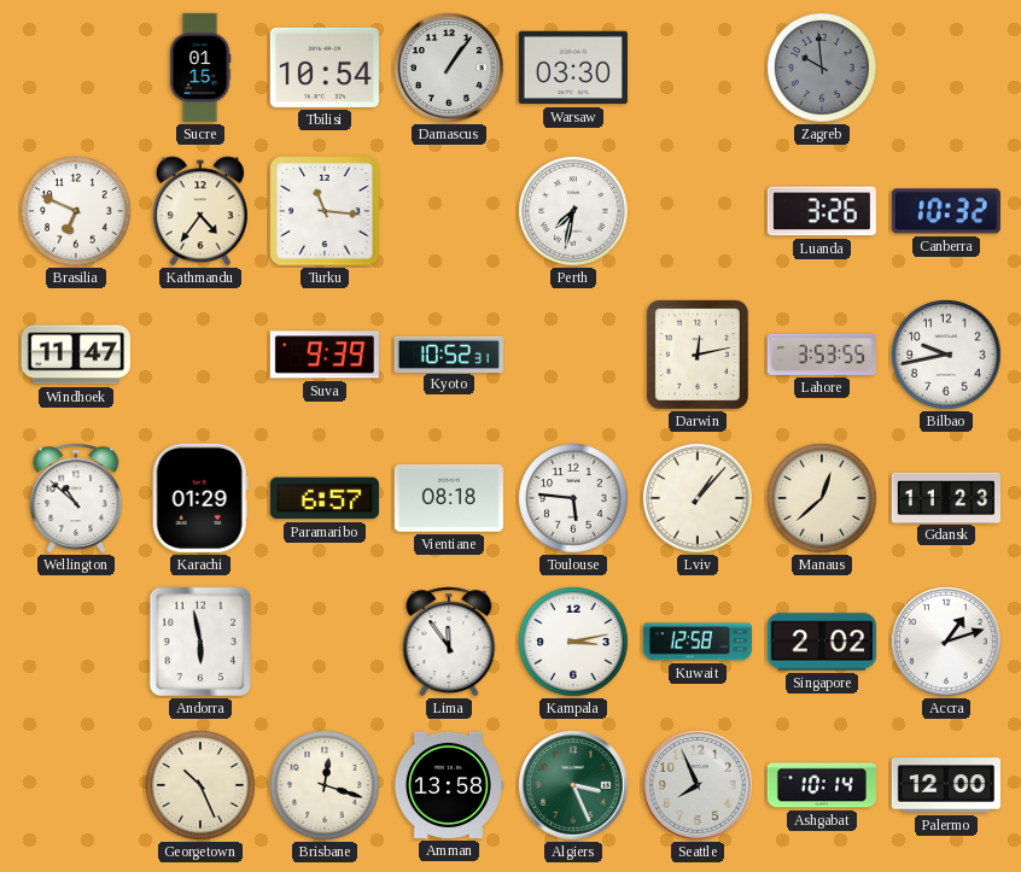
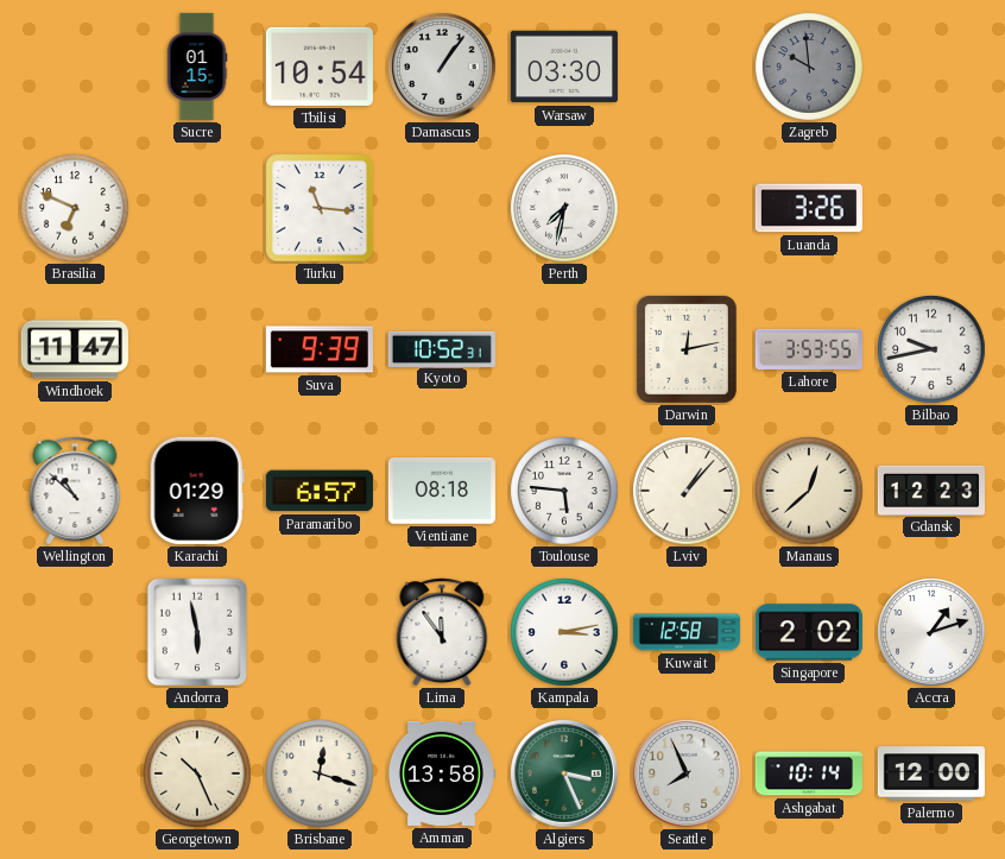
Kathmandu: 4:36 -> none
Canberra: 10:32 -> none
Gdansk: 11:23 -> 12:23
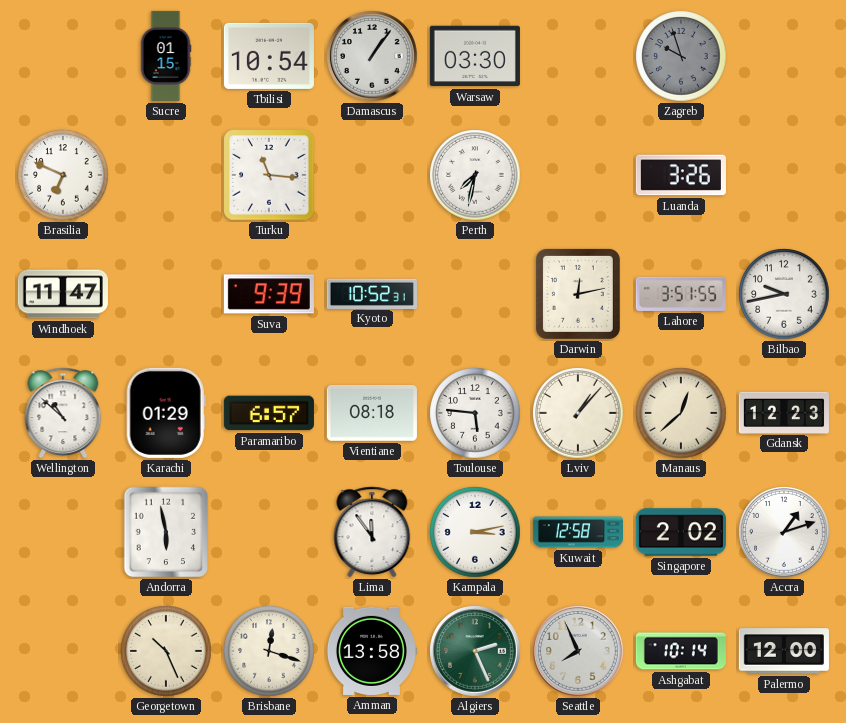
Zagreb: 9:59 -> 9:57
Lahore: 3:53 -> 3:51
Algiers: 3:26 -> 2:26
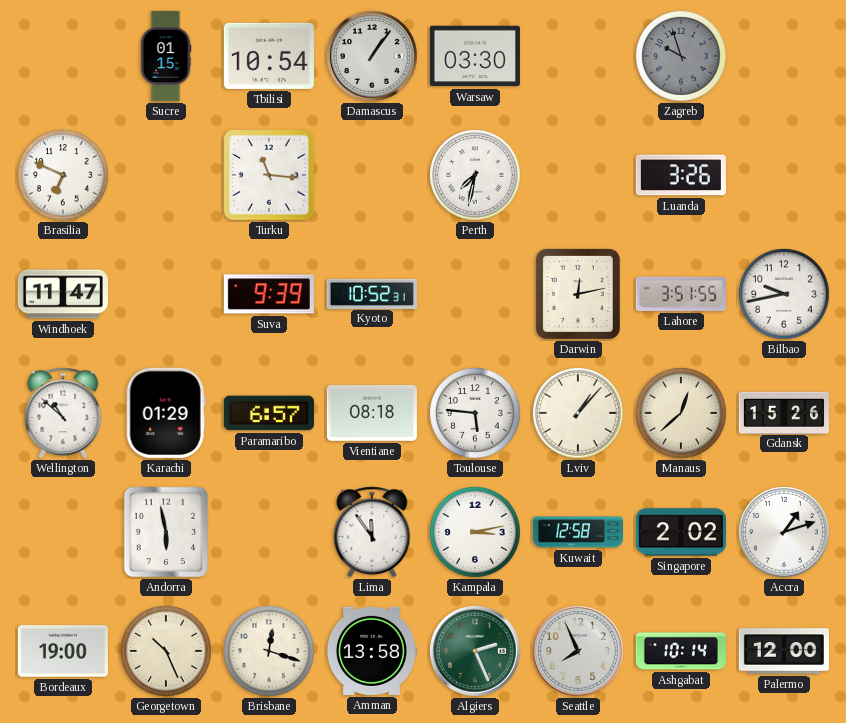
Gdansk: 12:23 -> 15:26
Bordeaux: none -> 19:00
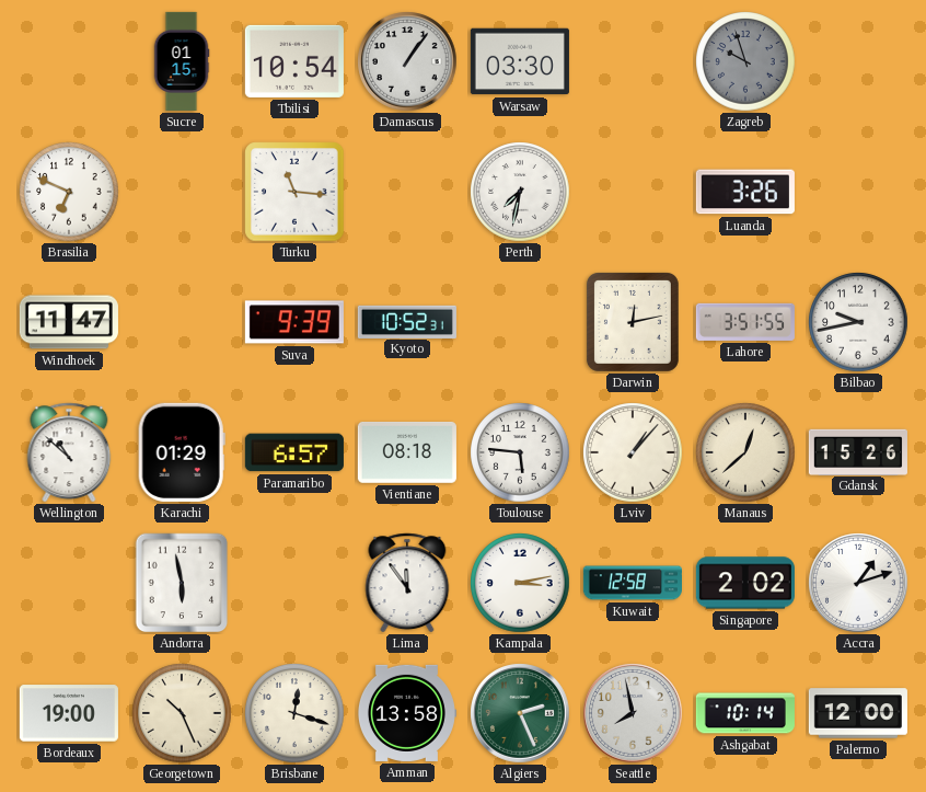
Seattle: 7:56 -> 7:58
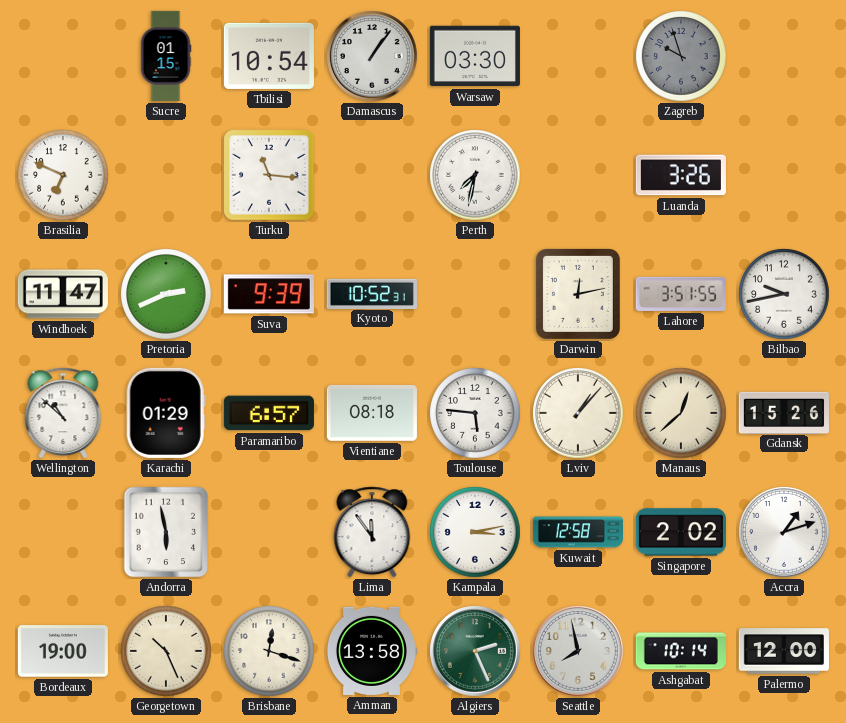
Pretoria: none -> 2:41
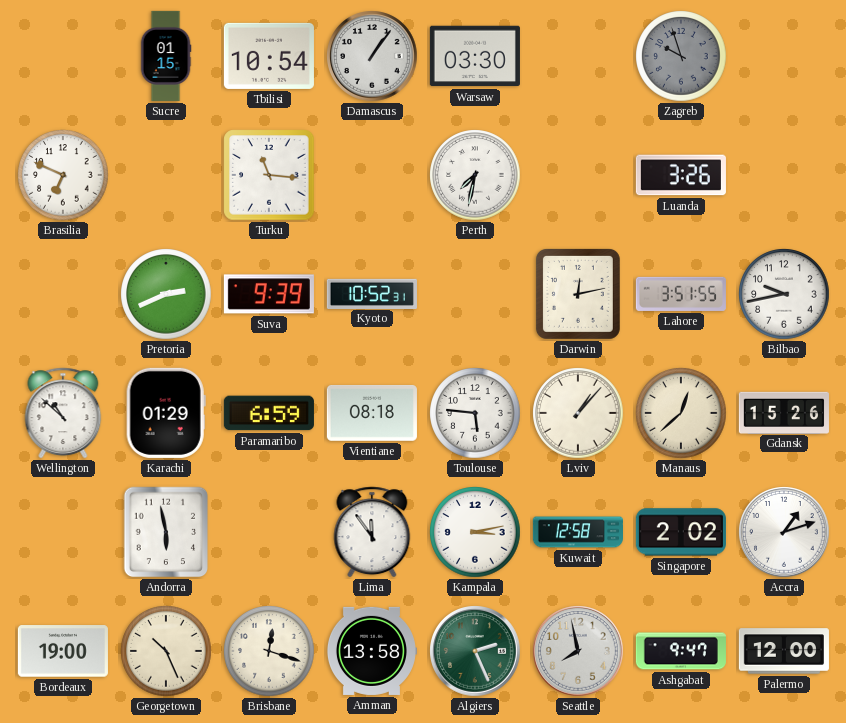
Windhoek: 11:47 -> none
Paramaribo: 6:57 -> 6:59
Ashgabat: 10:14 -> 9:47
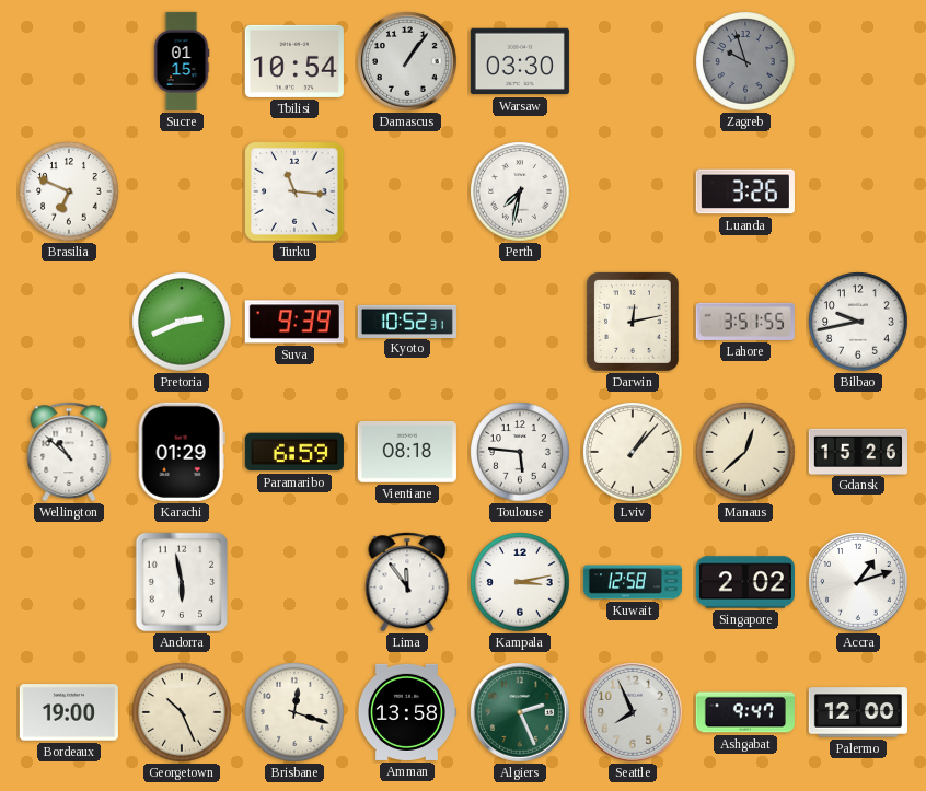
Seattle: 7:58 -> 7:56
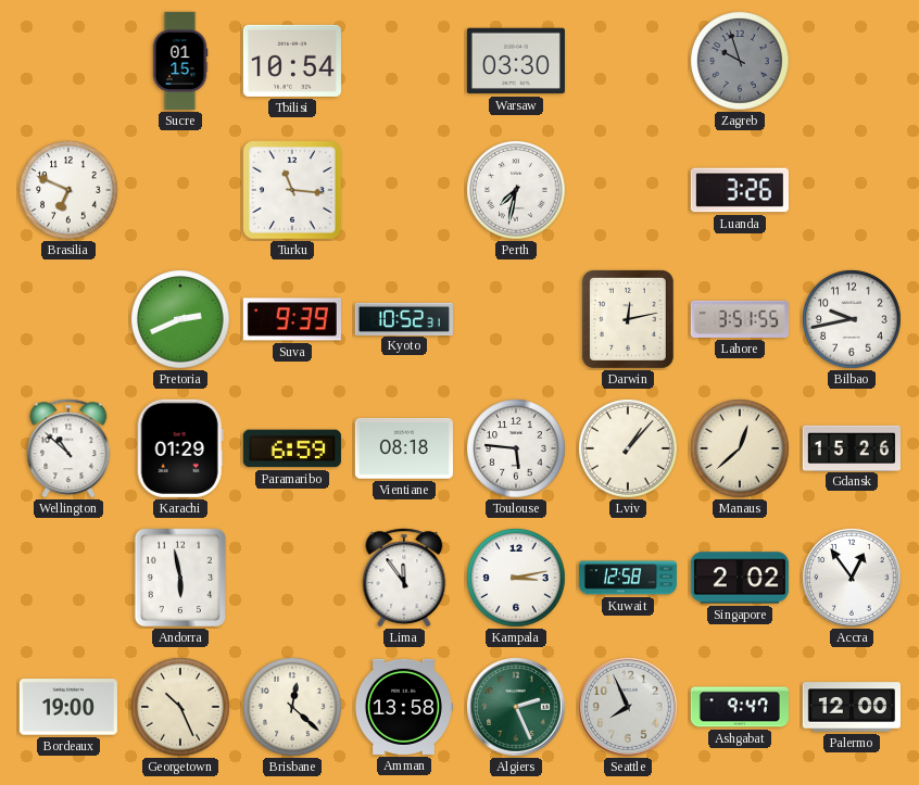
Damascus: 1:06 -> none
Accra: 1:12 -> 12:54
Brisbane: 12:18 -> 12:22
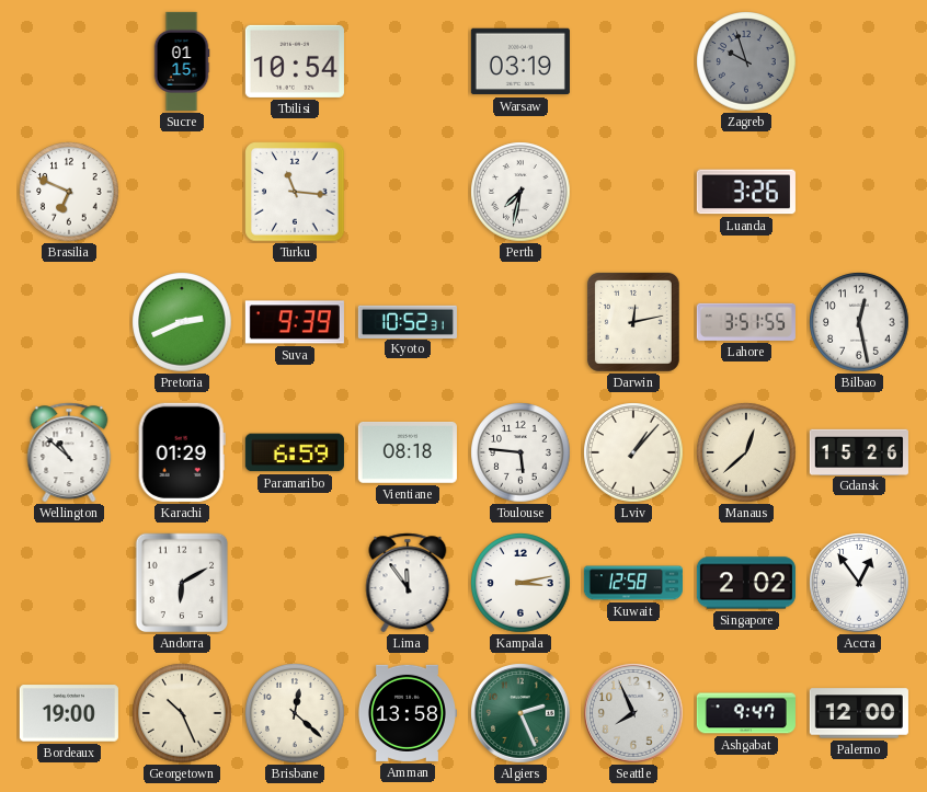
Warsaw: 03:30 -> 03:19
Bilbao: 9:43 -> 12:28
Andorra: 5:58 -> 6:10
